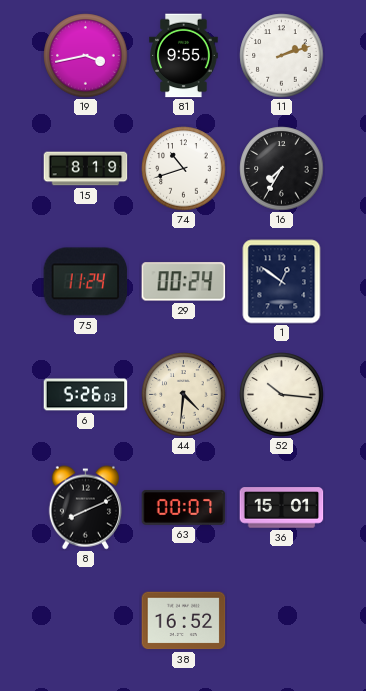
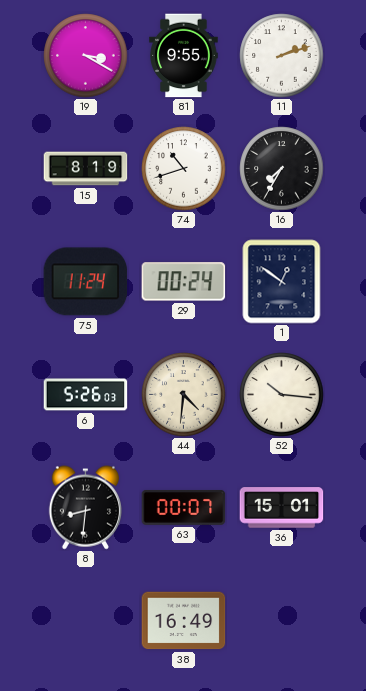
19: 3:43 -> 3:20
8: 8:11 -> 8:31
38: 16:52 -> 16:49
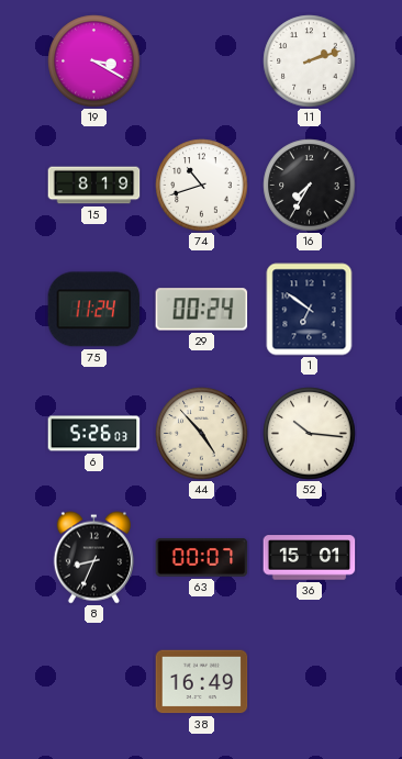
81: 9:55 -> none
1: 12:51 -> 6:51
44: 4:31 -> 4:53
8: 8:31 -> 8:34
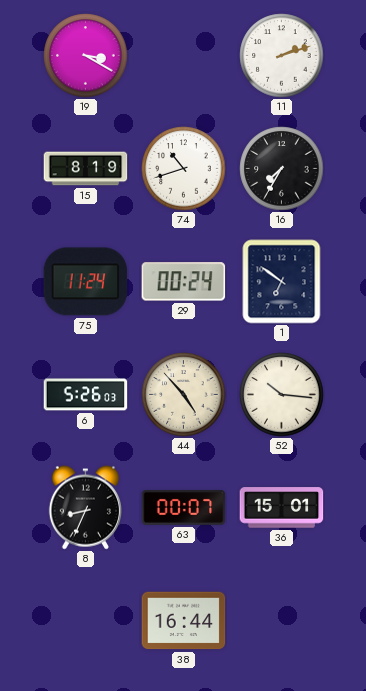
38: 16:49 -> 16:44
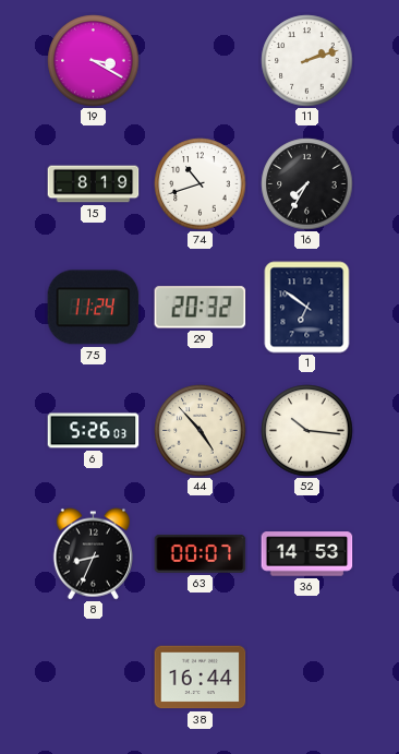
29: 00:24 -> 20:32
36: 15:01 -> 14:53
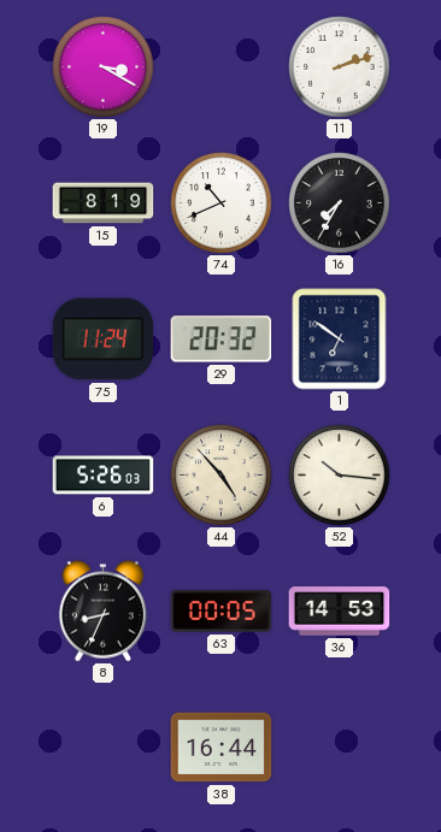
74: 10:42 -> 10:41
63: 00:07 -> 00:05
